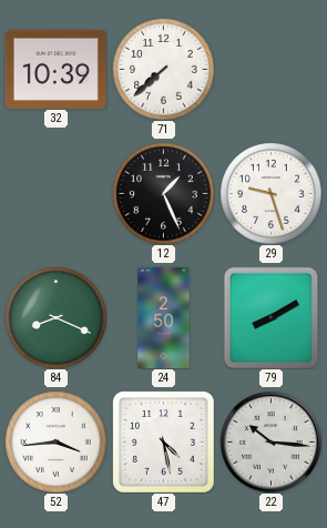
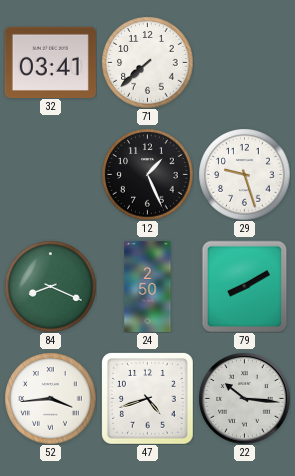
32: 10:39 -> 03:41
47: 4:28 -> 4:42
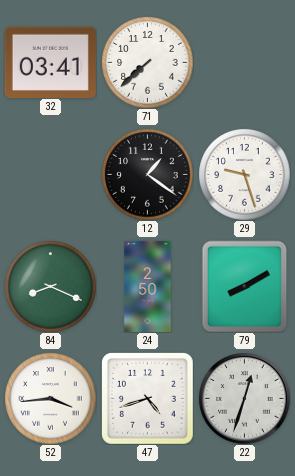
12: 1:26 -> 1:21
22: 10:16 -> 12:33
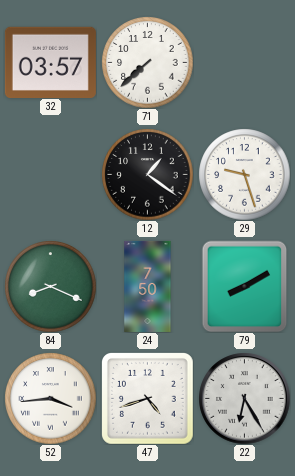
32: 03:41 -> 03:57
24: 2:50 -> 7:50
22: 12:33 -> 6:25
